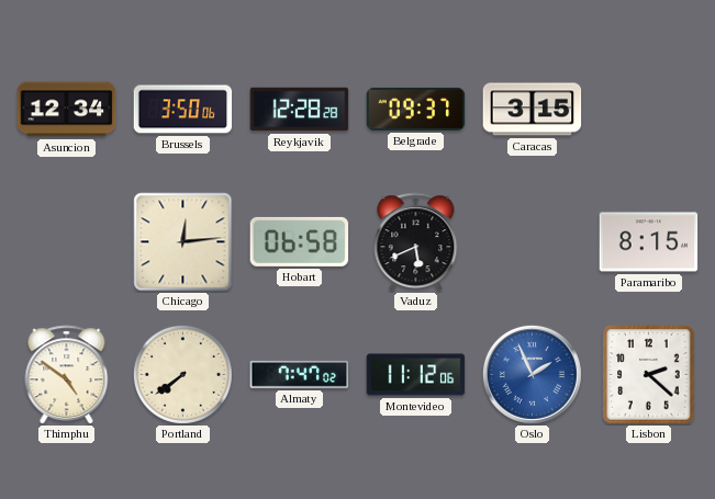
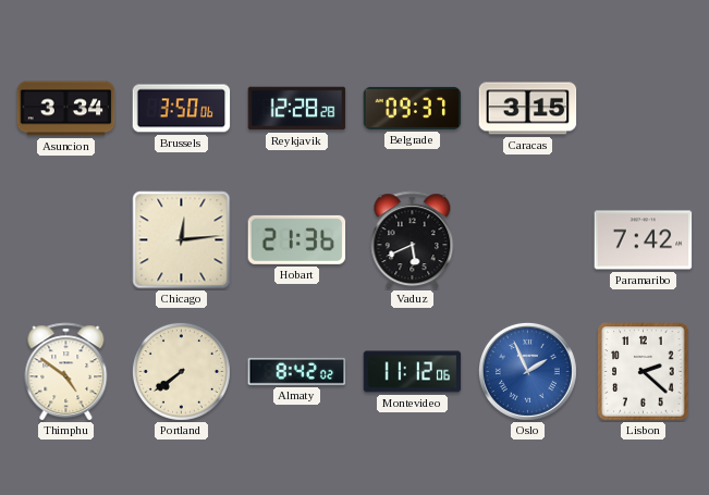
Asuncion: 12:34 -> 3:34
Hobart: 06:58 -> 21:36
Paramaribo: 8:15 -> 7:42
Almaty: 7:47 -> 8:42
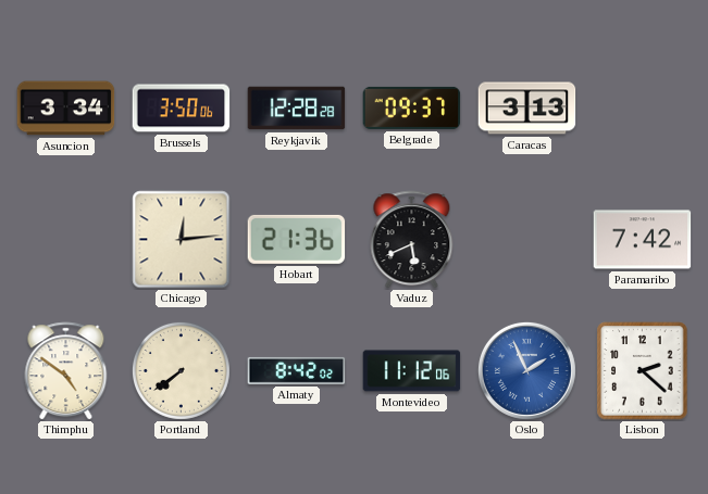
Caracas: 3:15 -> 3:13
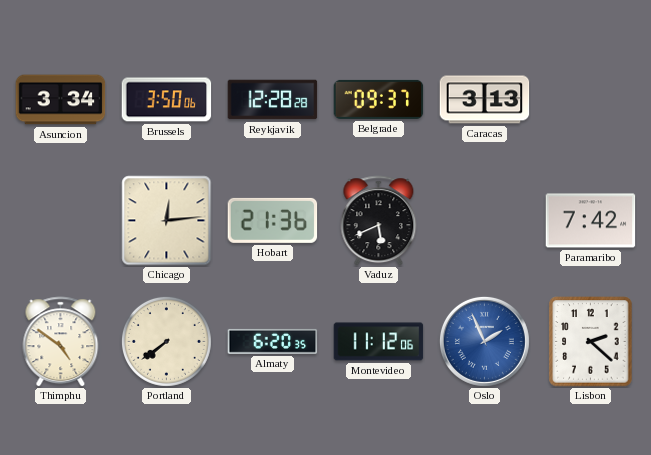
Almaty: 8:42 -> 6:20
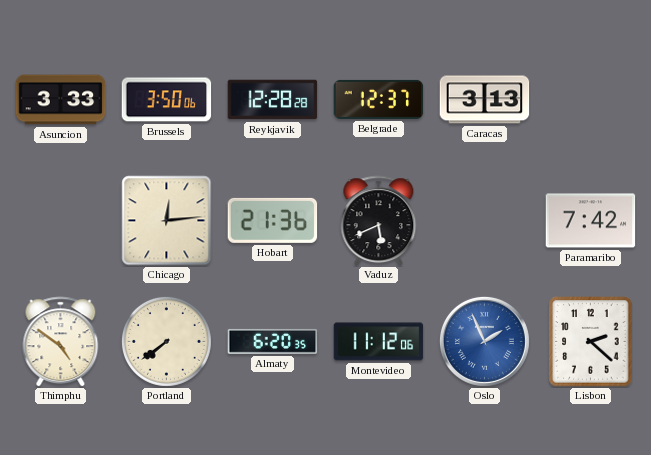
Asuncion: 3:34 -> 3:33
Belgrade: 09:37 -> 12:37
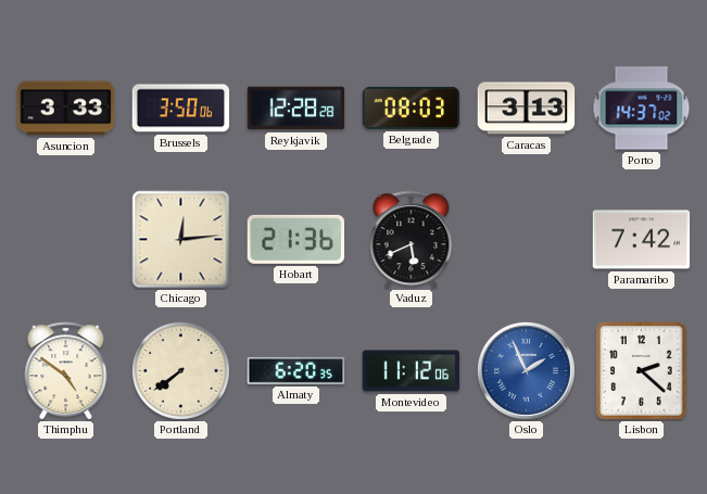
Belgrade: 12:37 -> 08:03
Porto: none -> 14:37
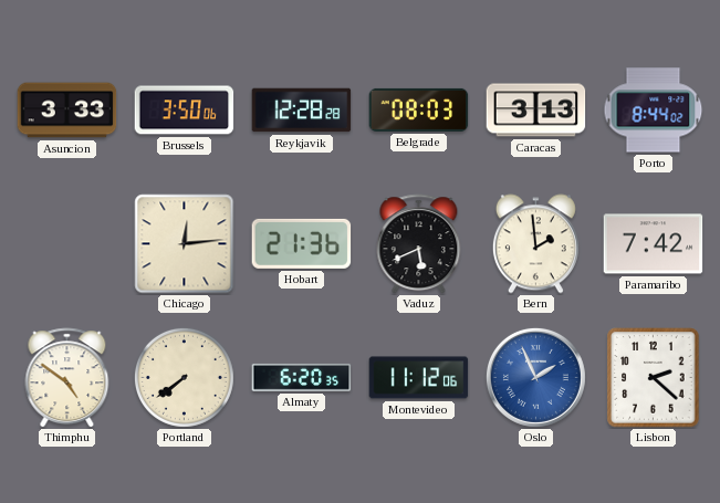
Porto: 14:37 -> 8:44
Bern: none -> 1:59
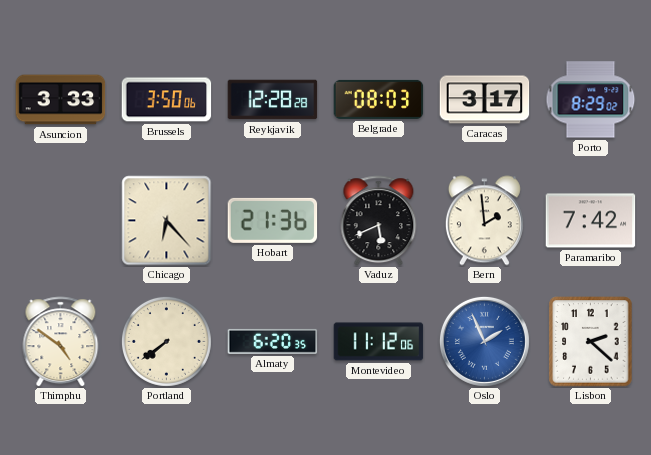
Caracas: 3:13 -> 3:17
Porto: 8:44 -> 8:29
Chicago: 12:14 -> 6:23
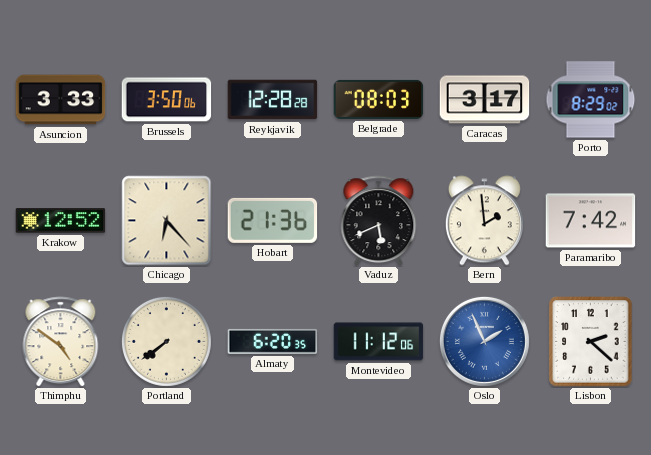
Krakow: none -> 12:52
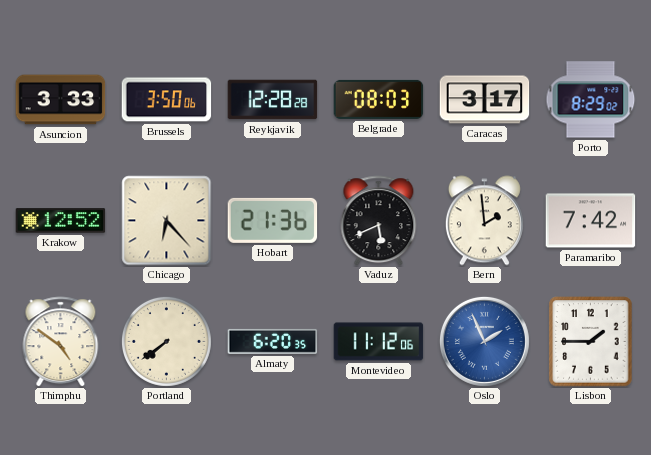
Lisbon: 2:22 -> 1:45
